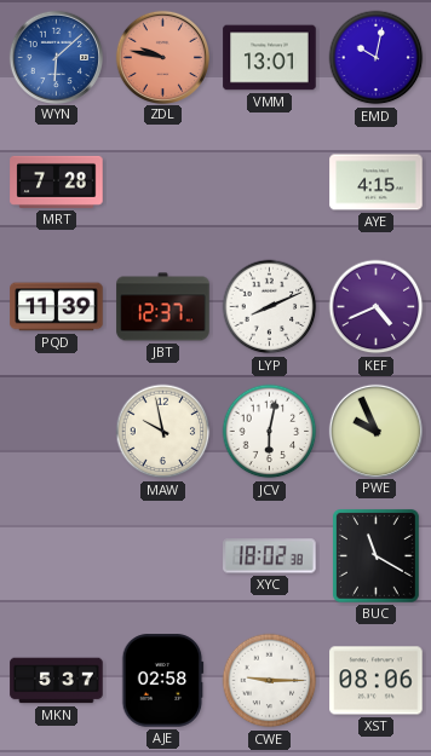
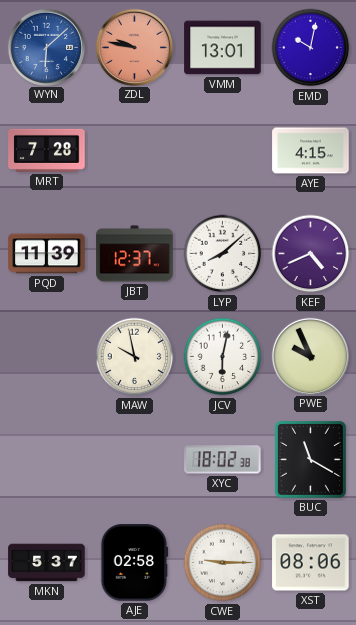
LYP: 8:11 -> 8:08
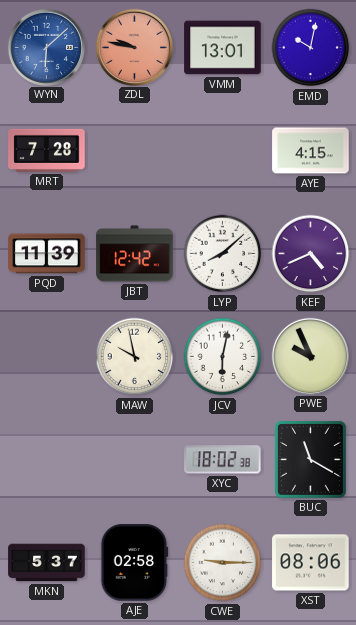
JBT: 12:37 -> 12:42
